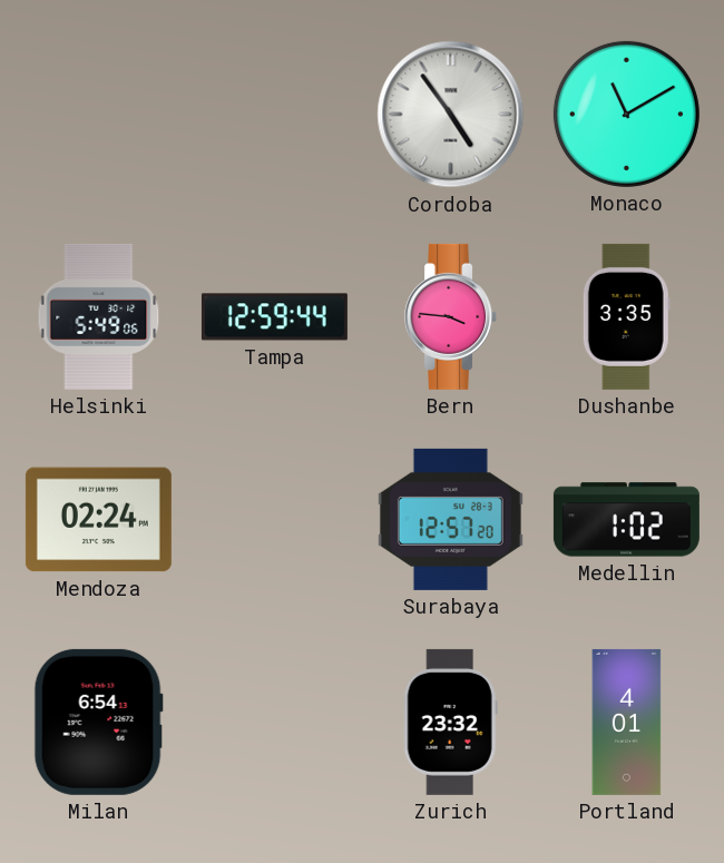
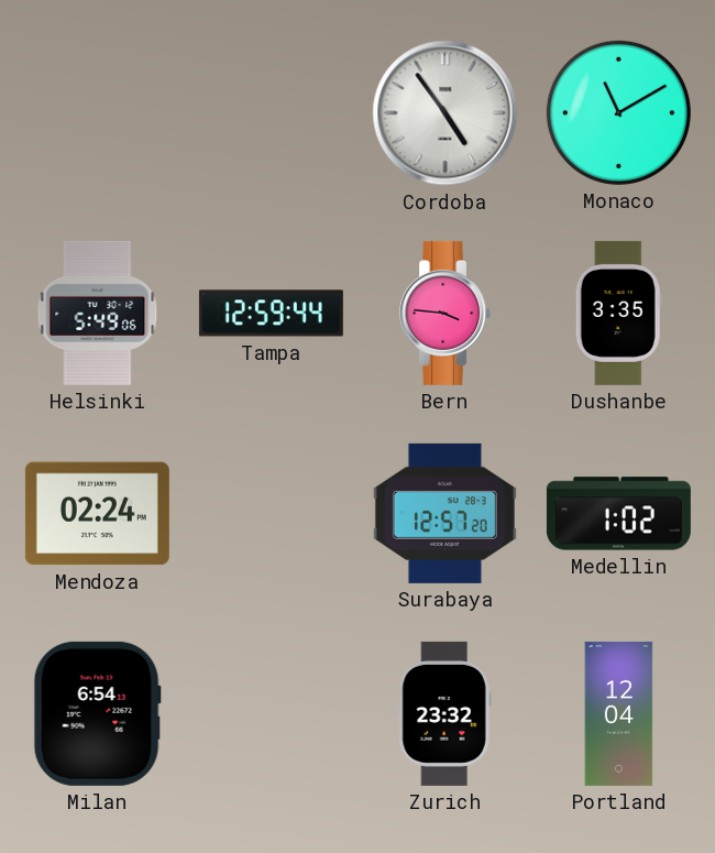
Portland: 4:01 -> 12:04
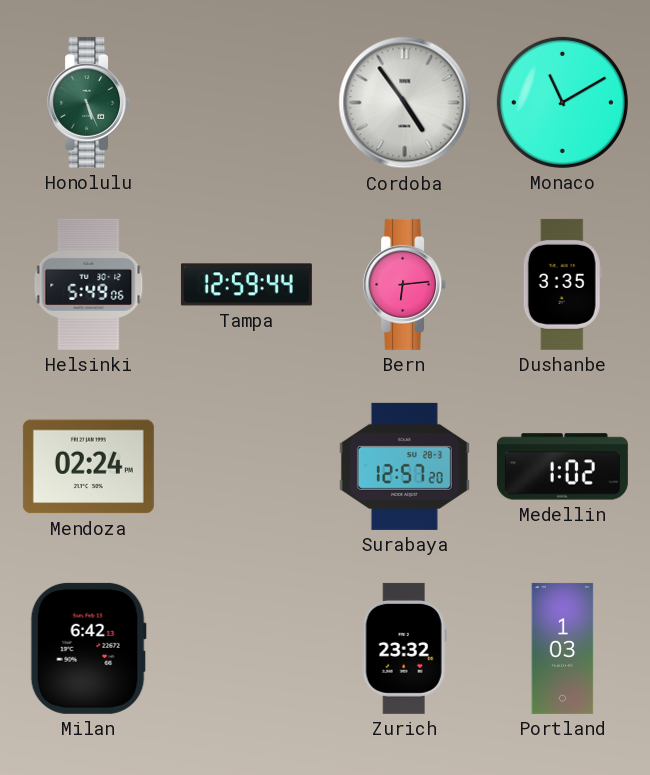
Honolulu: none -> 5:26
Bern: 3:46 -> 6:14
Milan: 6:54 -> 6:42
Portland: 12:04 -> 1:03
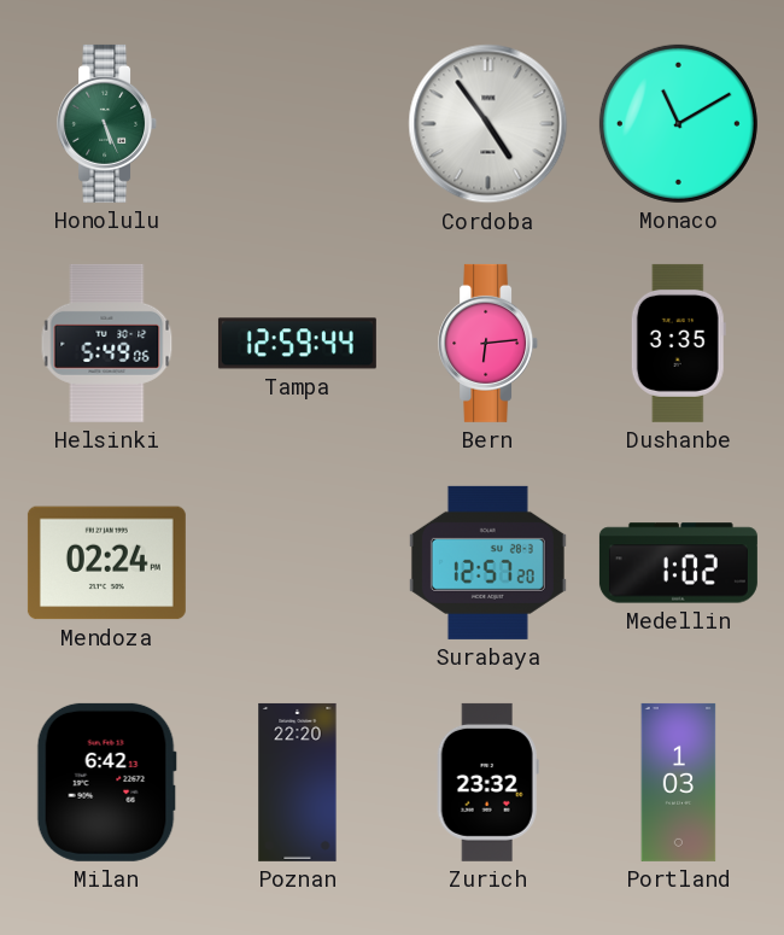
Poznan: none -> 22:20
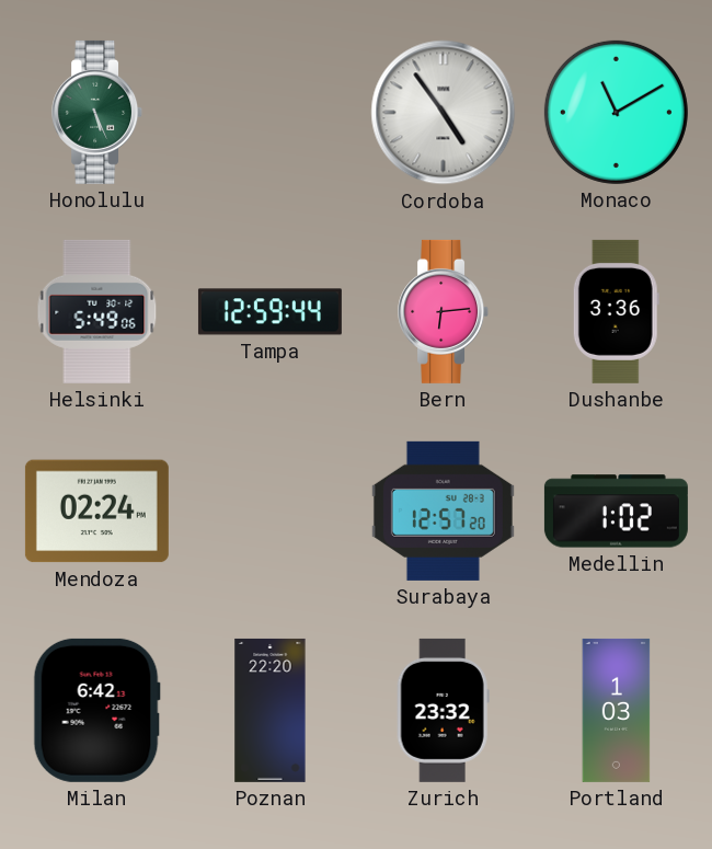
Dushanbe: 3:35 -> 3:36
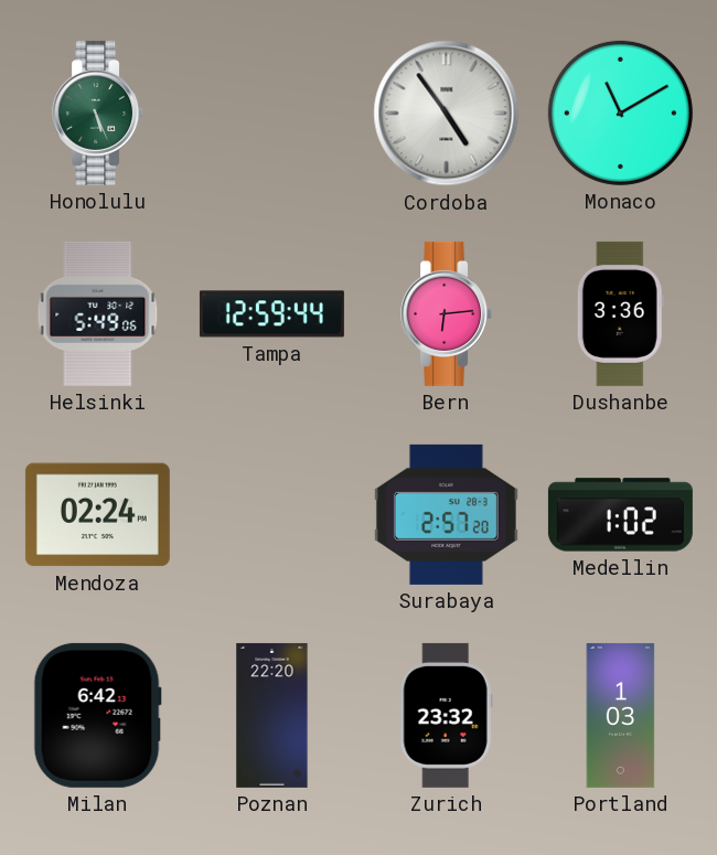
Surabaya: 12:57 -> 2:57
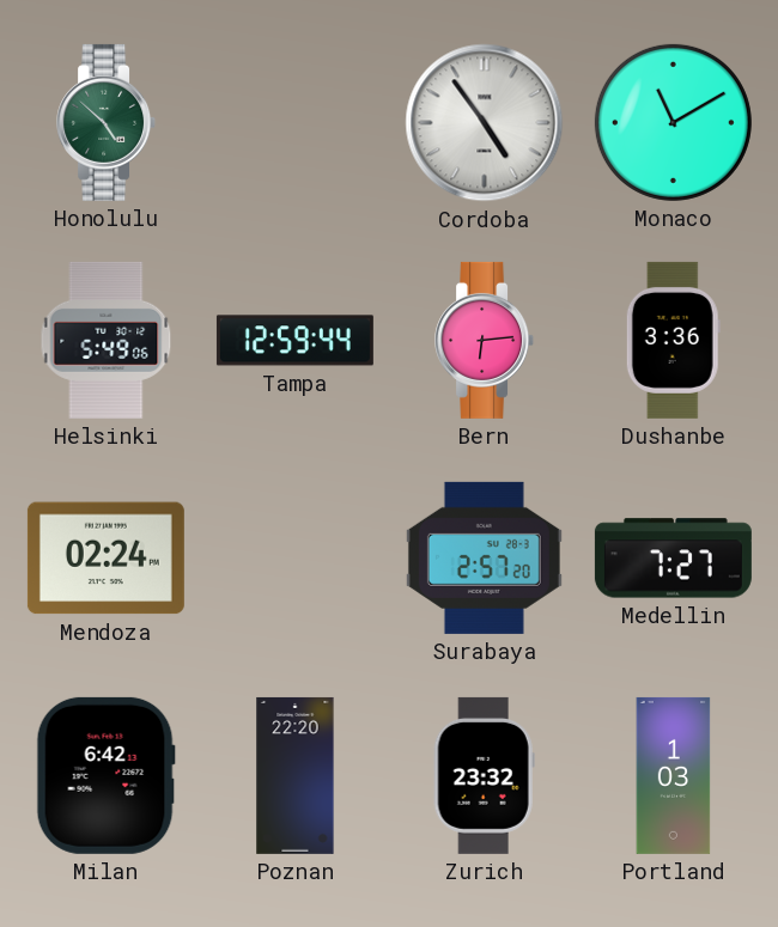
Honolulu: 5:26 -> 4:52
Medellin: 1:02 -> 7:27
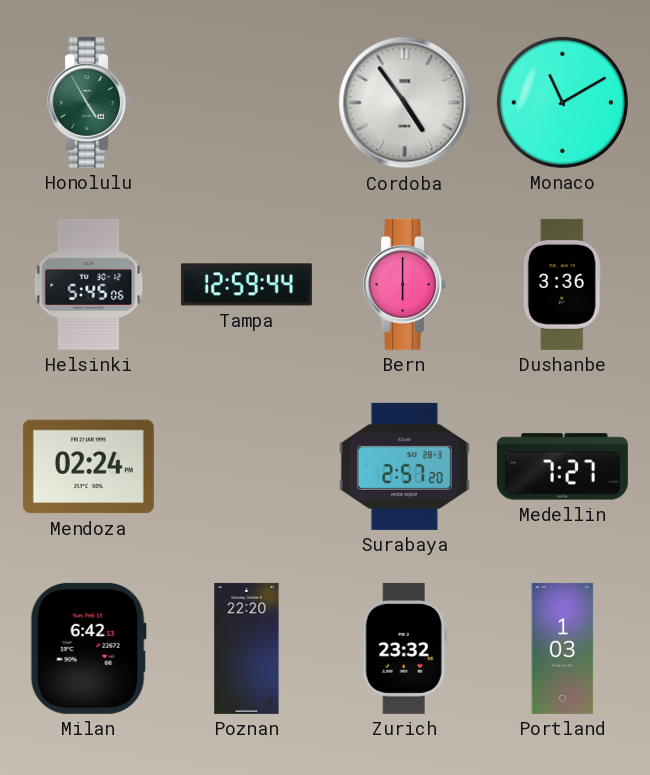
Honolulu: 4:52 -> 4:55
Helsinki: 5:49 -> 5:45
Bern: 6:14 -> 6:00
